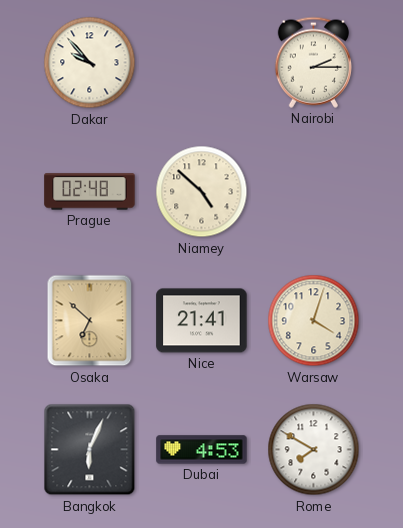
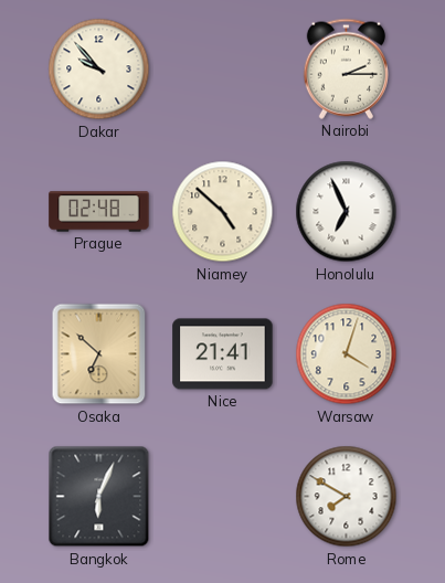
Honolulu: none -> 6:56
Dubai: 4:53 -> none
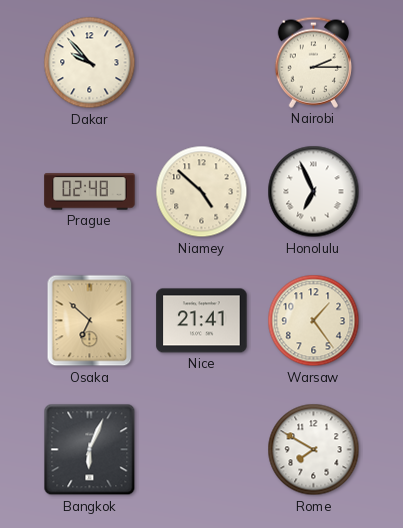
Warsaw: 4:03 -> 1:24
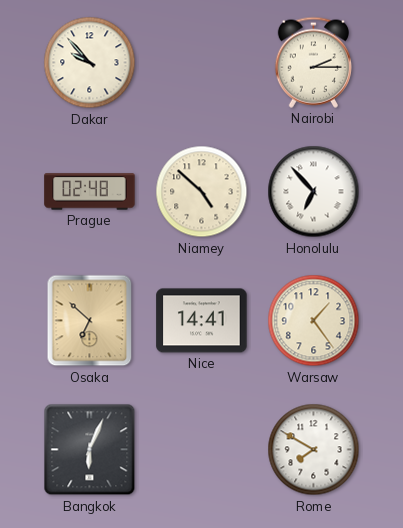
Honolulu: 6:56 -> 6:53
Nice: 21:41 -> 14:41
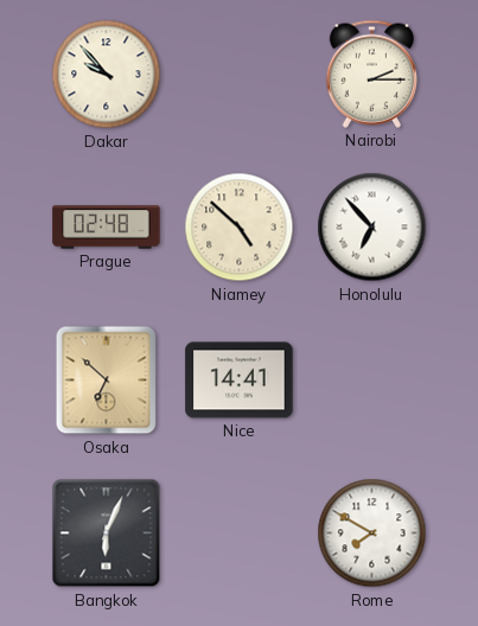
Warsaw: 1:24 -> none
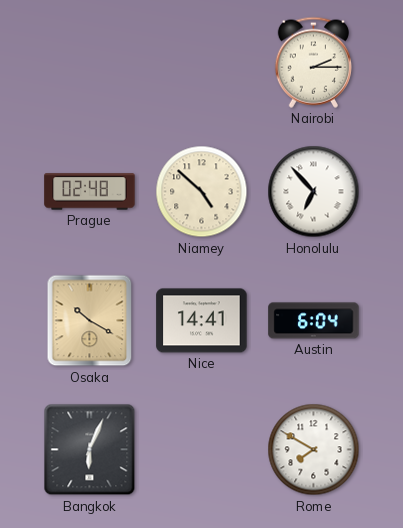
Dakar: 9:53 -> none
Osaka: 6:52 -> 10:20
Austin: none -> 6:04
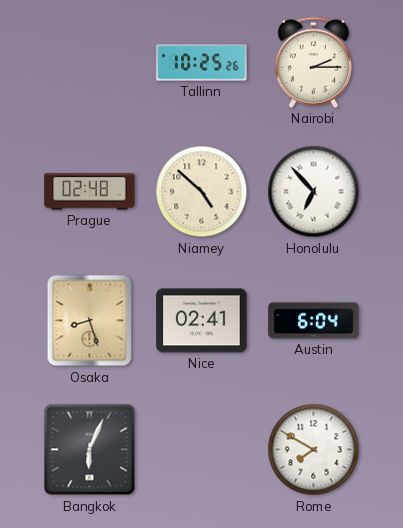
Tallinn: none -> 10:25
Osaka: 10:20 -> 8:27
Nice: 14:41 -> 02:41
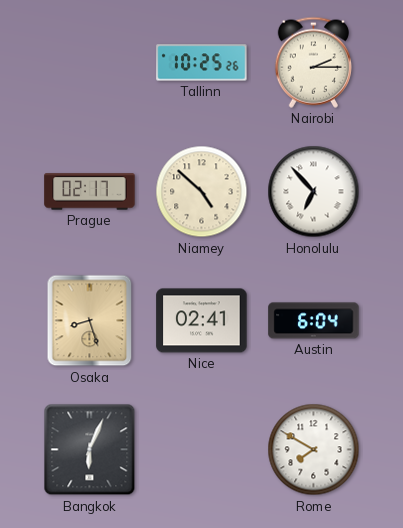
Prague: 02:48 -> 02:17
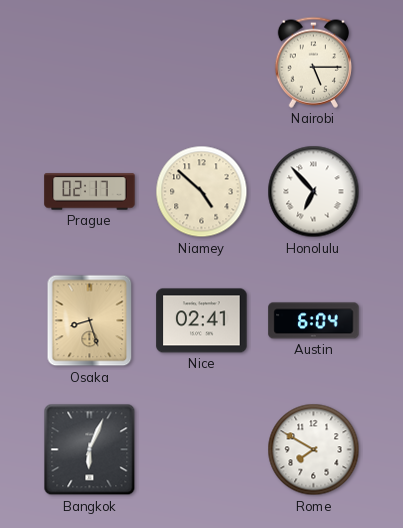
Tallinn: 10:25 -> none
Nairobi: 2:15 -> 5:15
